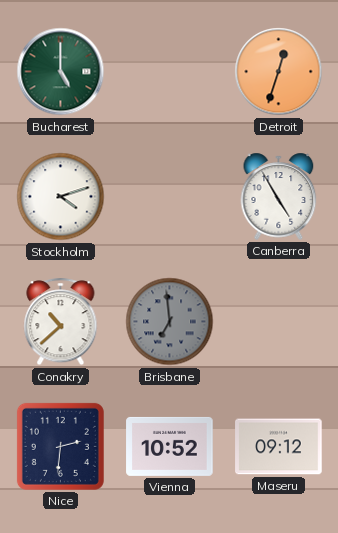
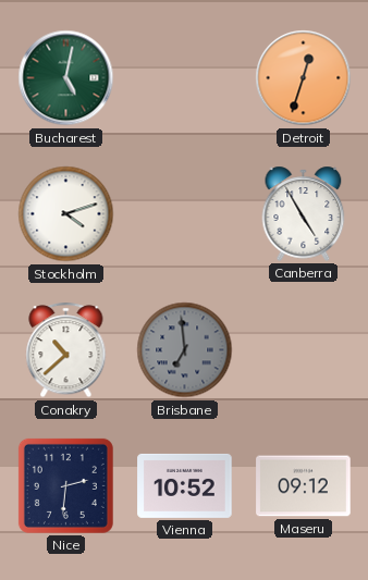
Bucharest: 5:00 -> 5:02
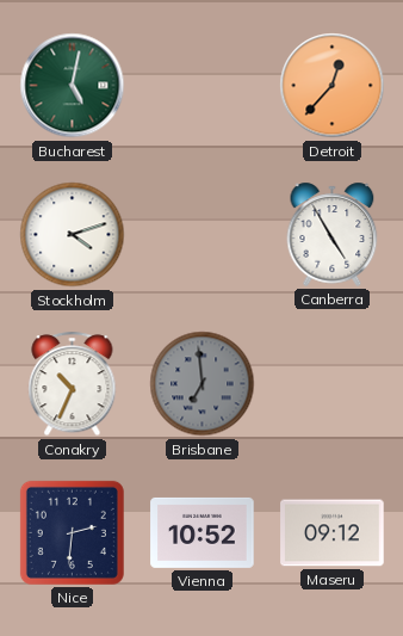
Detroit: 12:33 -> 12:37
Conakry: 10:38 -> 10:34
